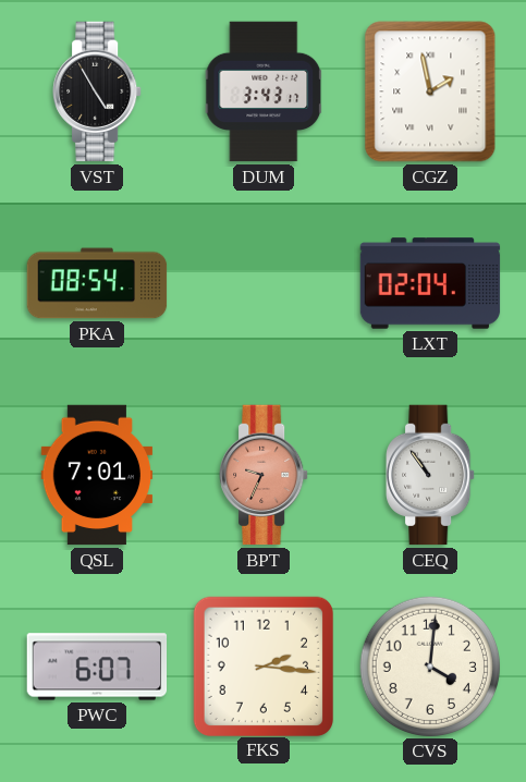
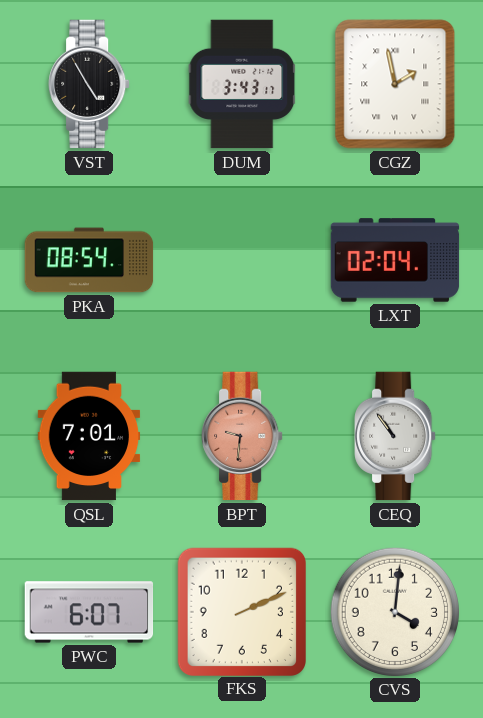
BPT: 9:34 -> 9:31
FKS: 2:16 -> 2:11
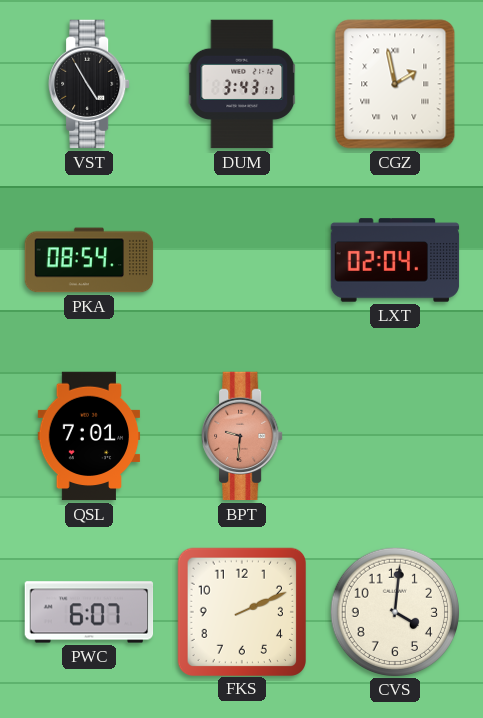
CEQ: 10:54 -> none
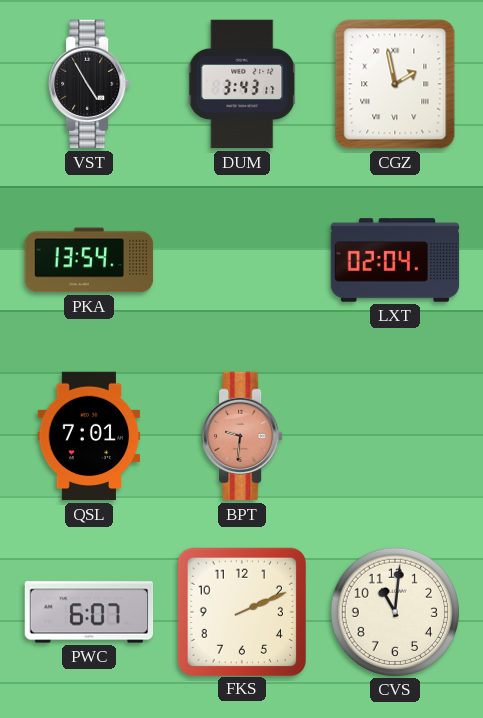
PKA: 08:54 -> 13:54
CVS: 4:01 -> 11:01
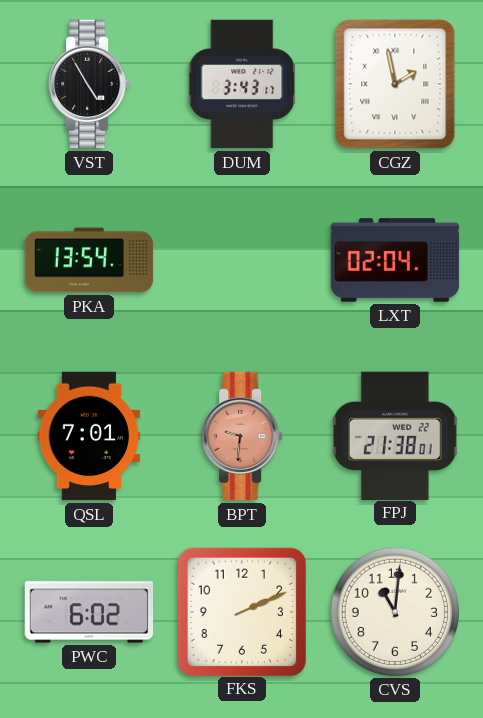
FPJ: none -> 21:38
PWC: 6:07 -> 6:02
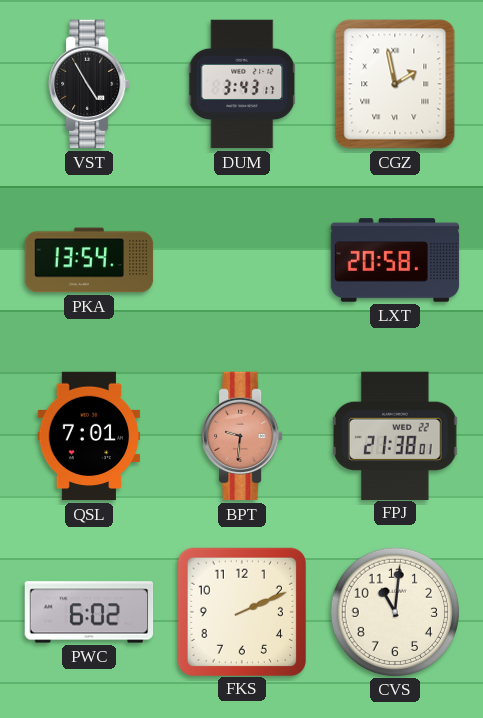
LXT: 02:04 -> 20:58
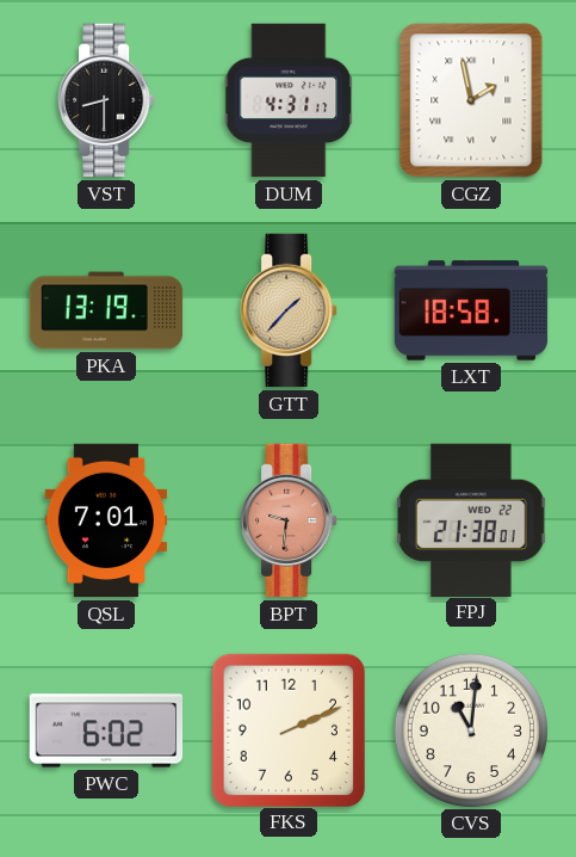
VST: 4:55 -> 8:30
DUM: 3:43 -> 4:31
PKA: 13:54 -> 13:19
GTT: none -> 1:37
LXT: 20:58 -> 18:58
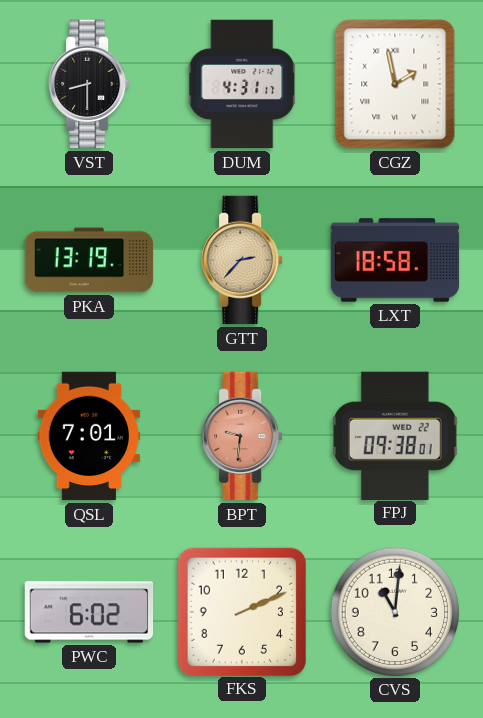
GTT: 1:37 -> 2:37
FPJ: 21:38 -> 09:38
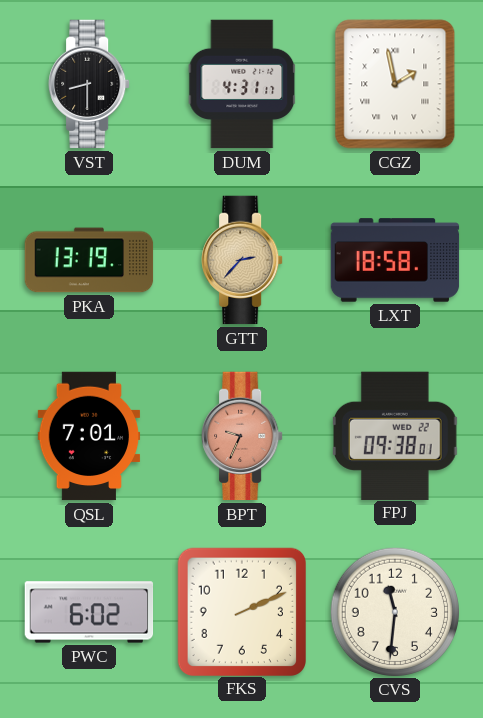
BPT: 9:31 -> 9:34
CVS: 11:01 -> 11:31
